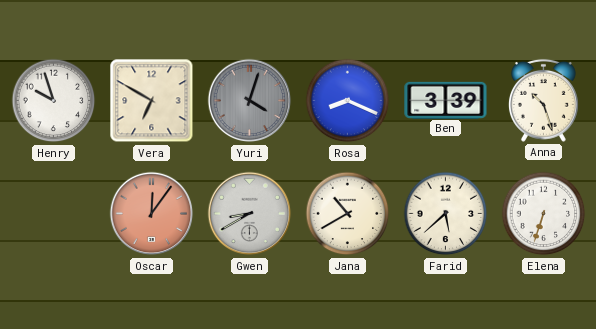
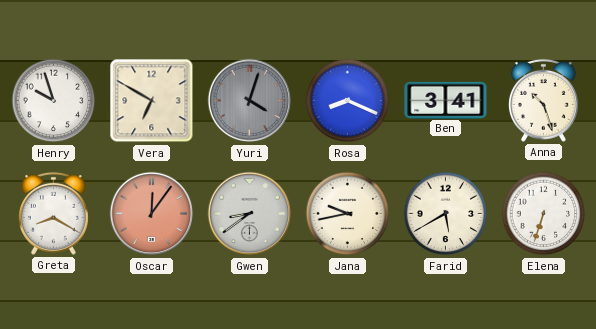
Ben: 3:39 -> 3:41
Greta: none -> 8:20
Gwen: 8:40 -> 8:39
Jana: 10:40 -> 9:43
Farid: 5:38 -> 5:40
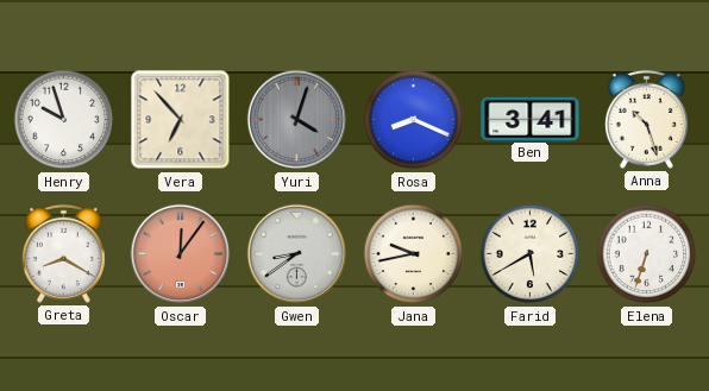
Vera: 6:50 -> 6:53
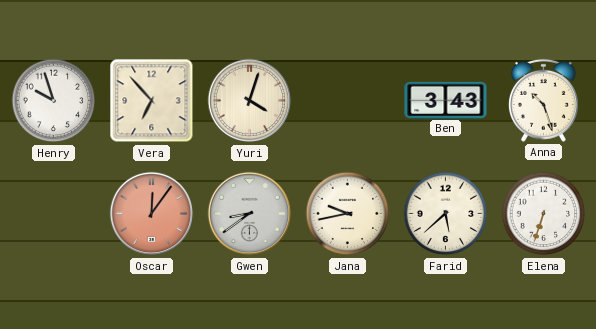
Yuri dial: grey -> cream
Rosa: 8:19 -> none
Ben: 3:41 -> 3:43
Greta: 8:20 -> none
Farid: 5:40 -> 5:38
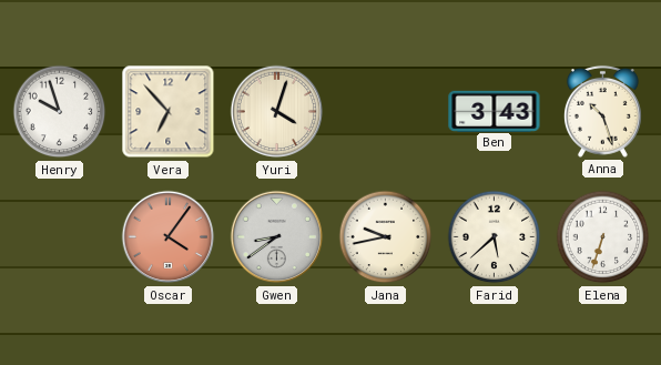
Oscar: 12:06 -> 4:06
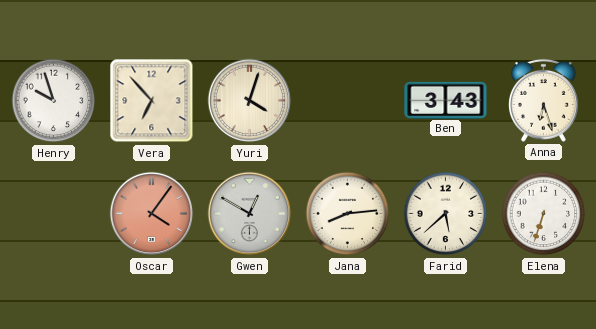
Anna: 10:27 -> 6:27
Gwen: 8:39 -> 12:50
Jana: 9:43 -> 8:14
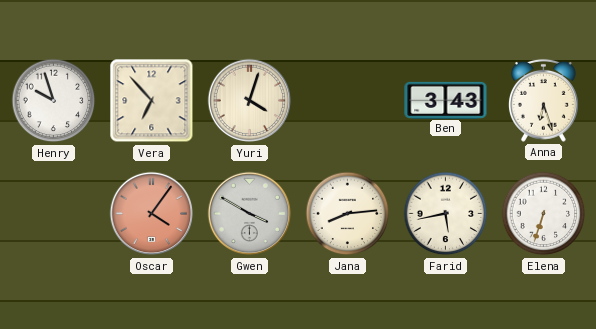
Gwen: 12:50 -> 3:50
Farid: 5:38 -> 5:43
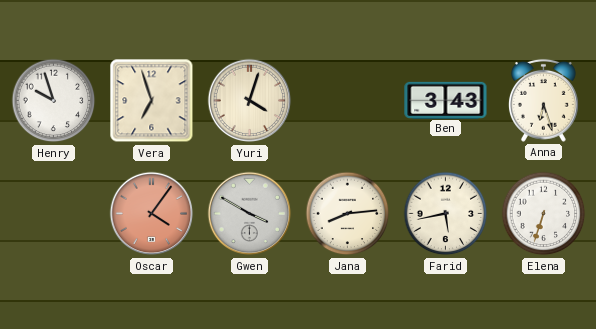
Vera: 6:53 -> 6:57
